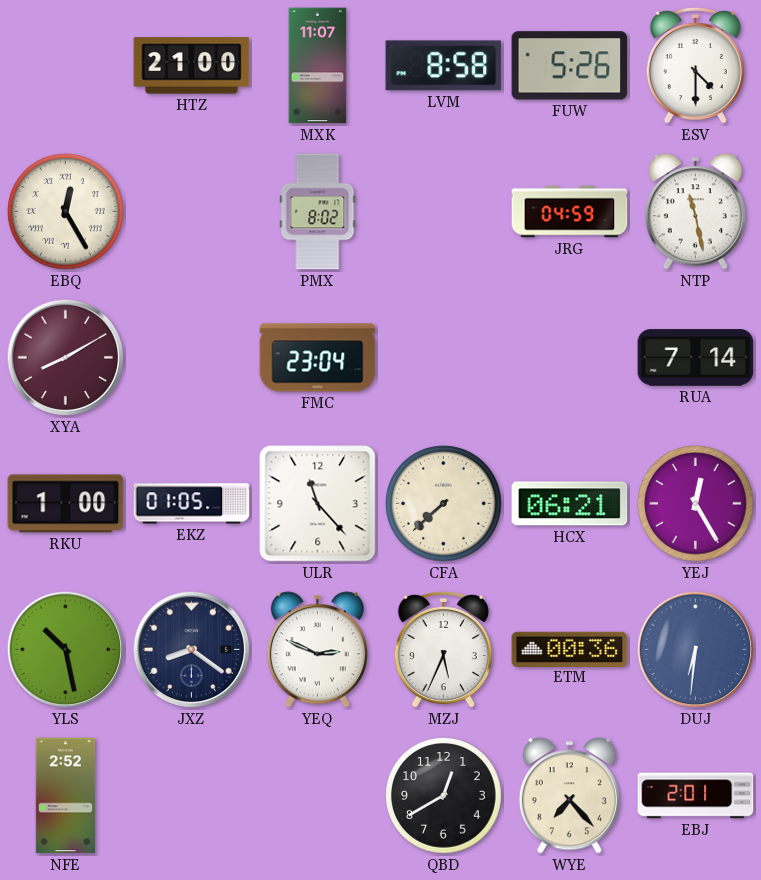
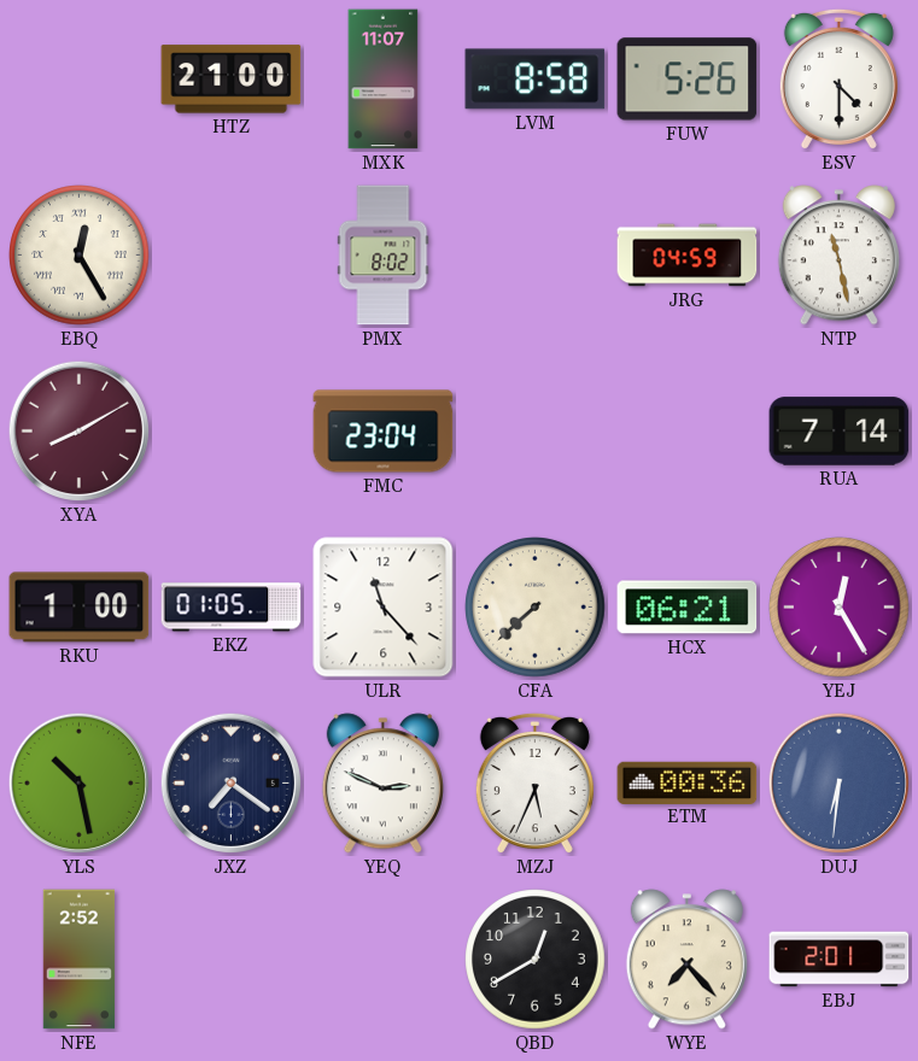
JXZ: 8:21 -> 7:21
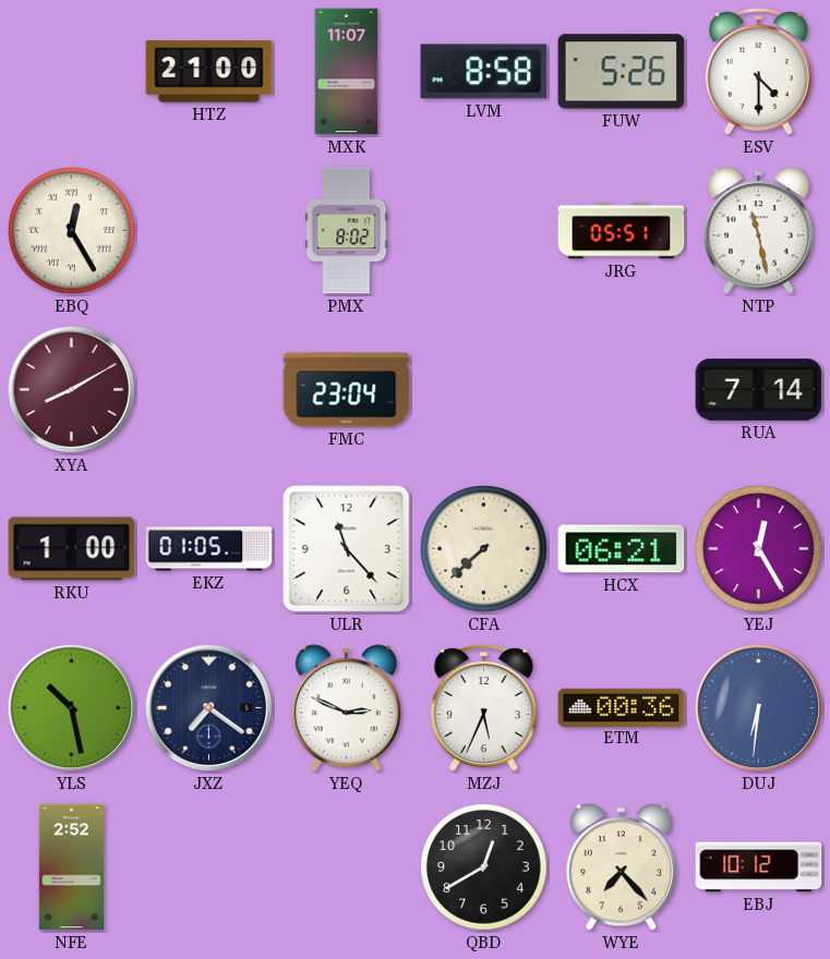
JRG: 04:59 -> 05:51
EBJ: 2:01 -> 10:12
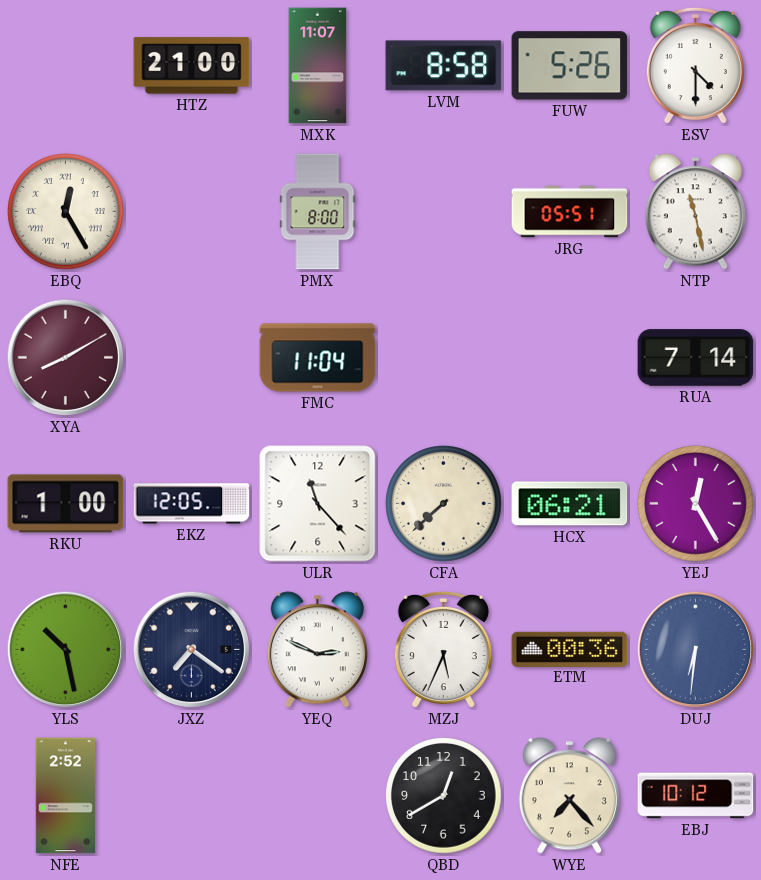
PMX: 8:02 -> 8:00
FMC: 23:04 -> 11:04
EKZ: 01:05 -> 12:05
